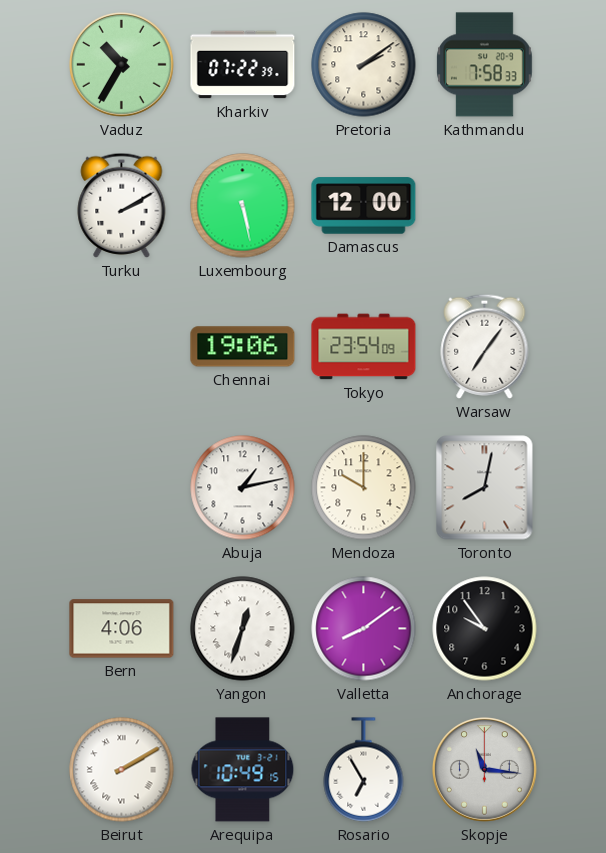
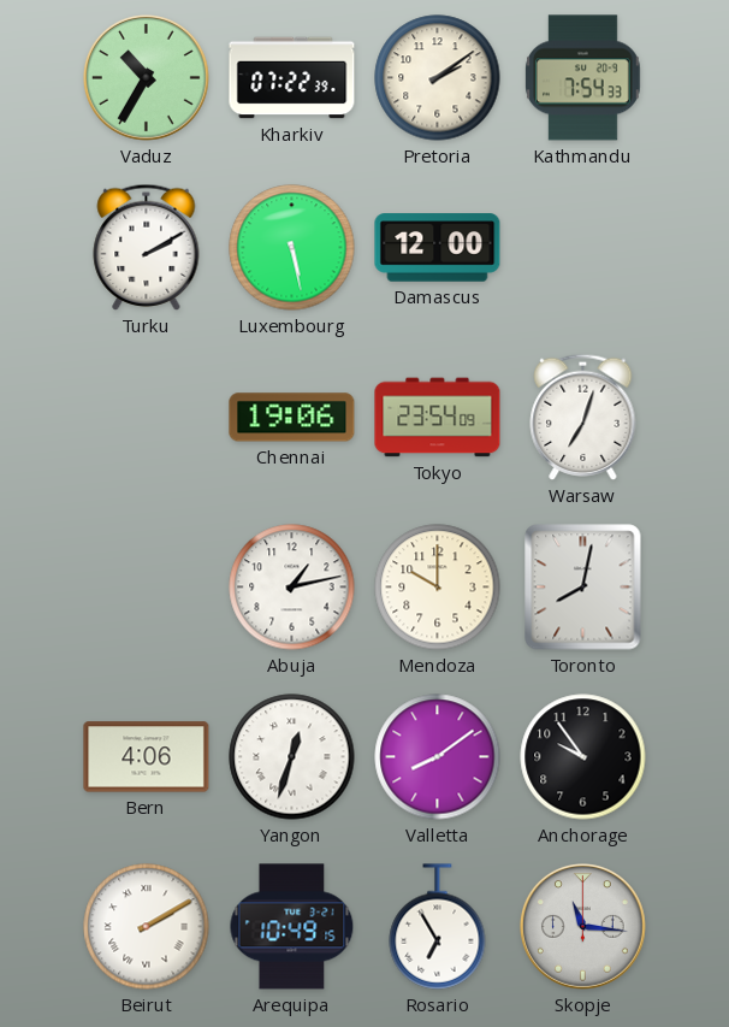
Kathmandu: 7:58 -> 7:54
Warsaw: 7:06 -> 7:03
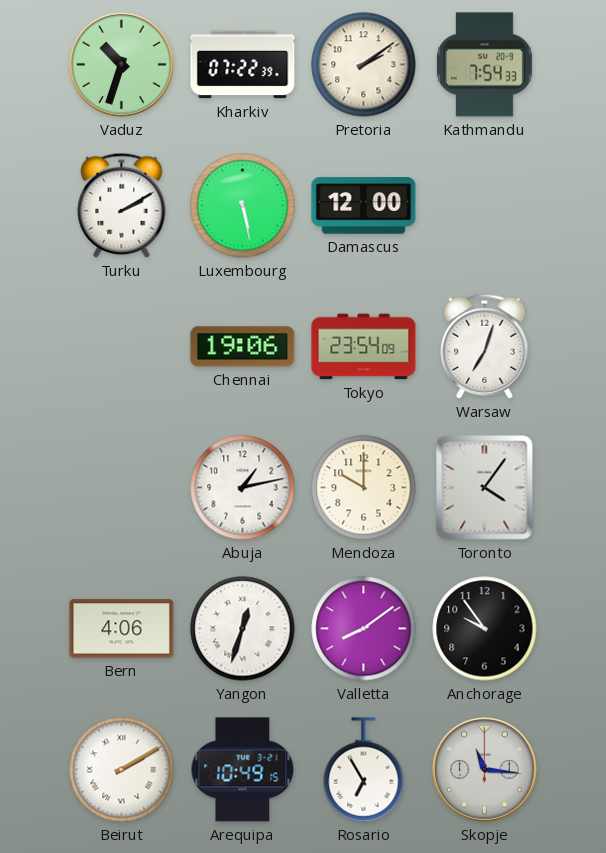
Vaduz: 10:35 -> 10:33
Toronto: 8:02 -> 4:06
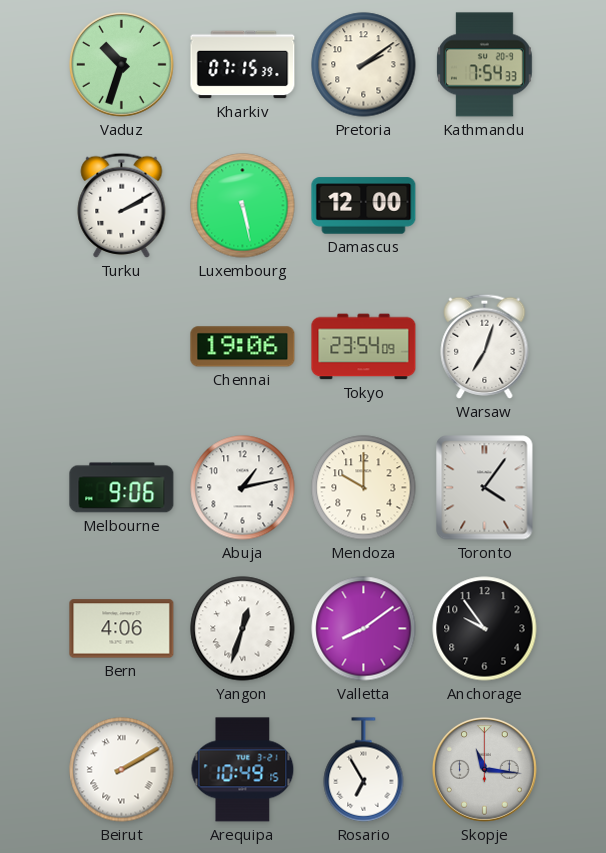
Kharkiv: 07:22 -> 07:15
Melbourne: none -> 9:06
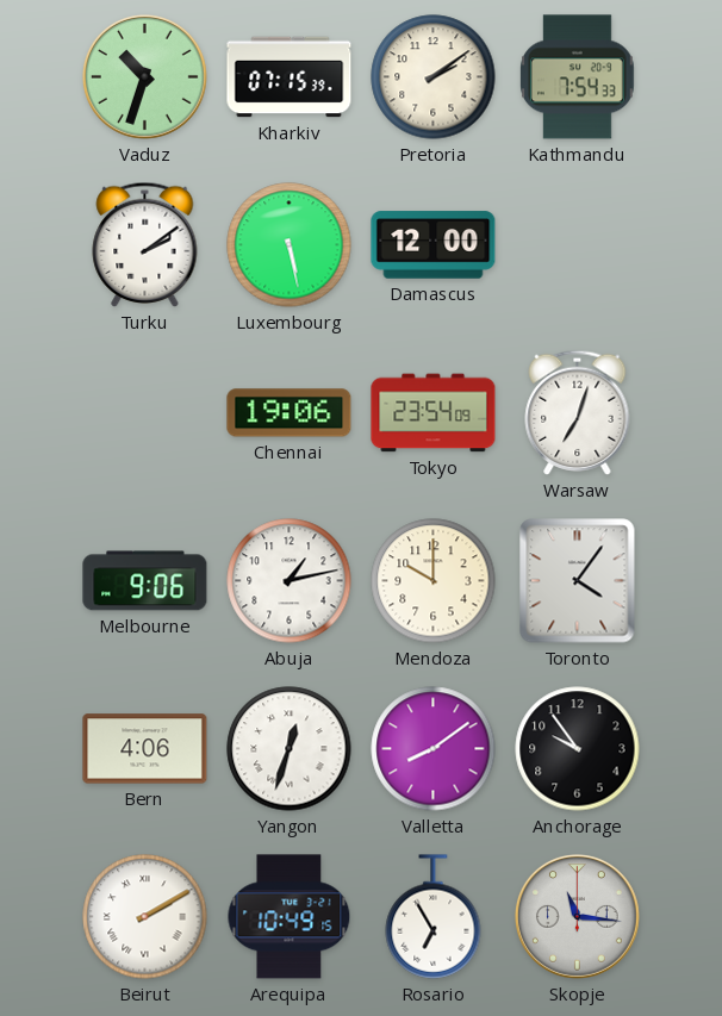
Turku: 2:10 -> 2:09
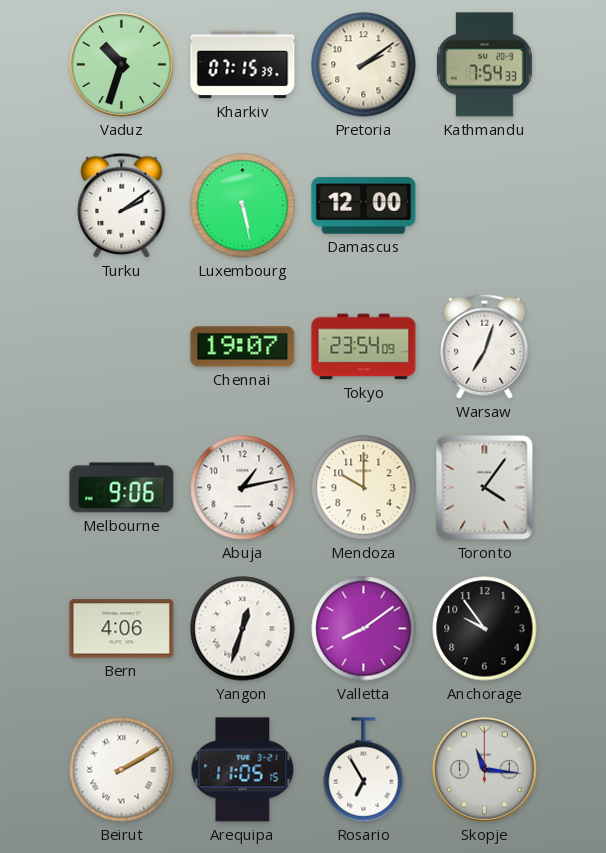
Chennai: 19:06 -> 19:07
Arequipa: 10:49 -> 11:05
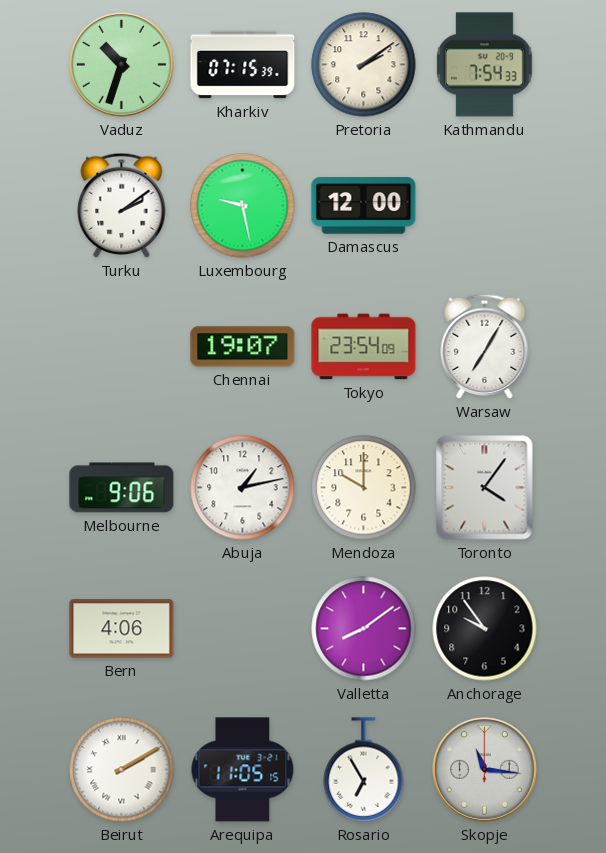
Luxembourg: 5:28 -> 9:28
Warsaw: 7:03 -> 7:05
Yangon: 12:33 -> none
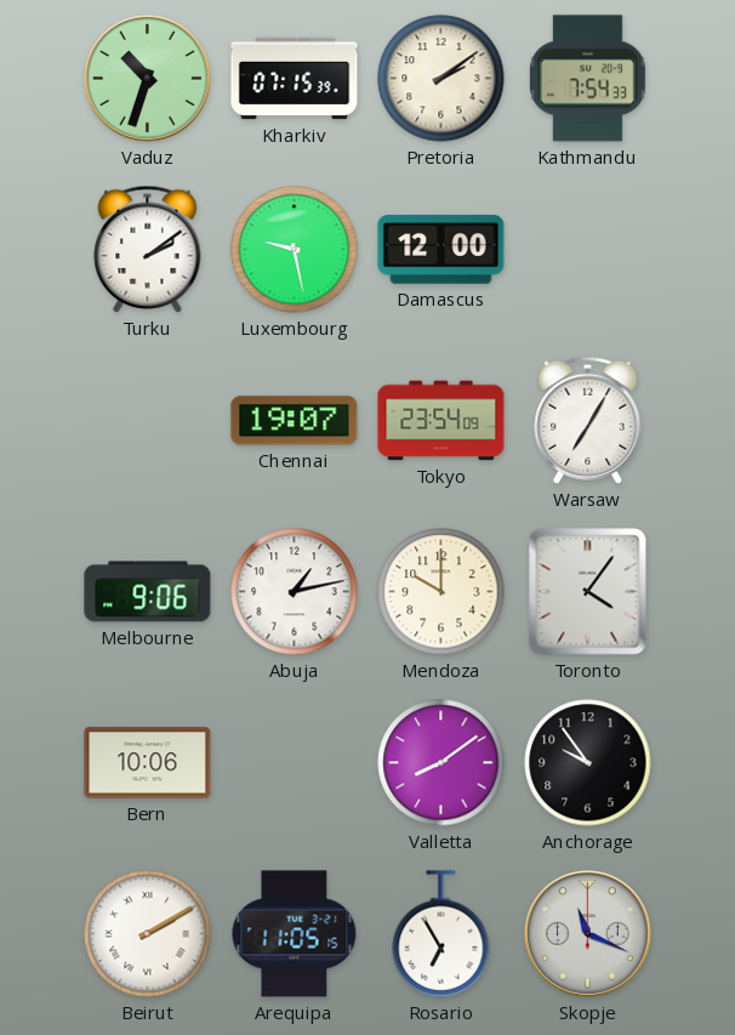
Bern: 4:06 -> 10:06
Skopje: 11:16 -> 11:19
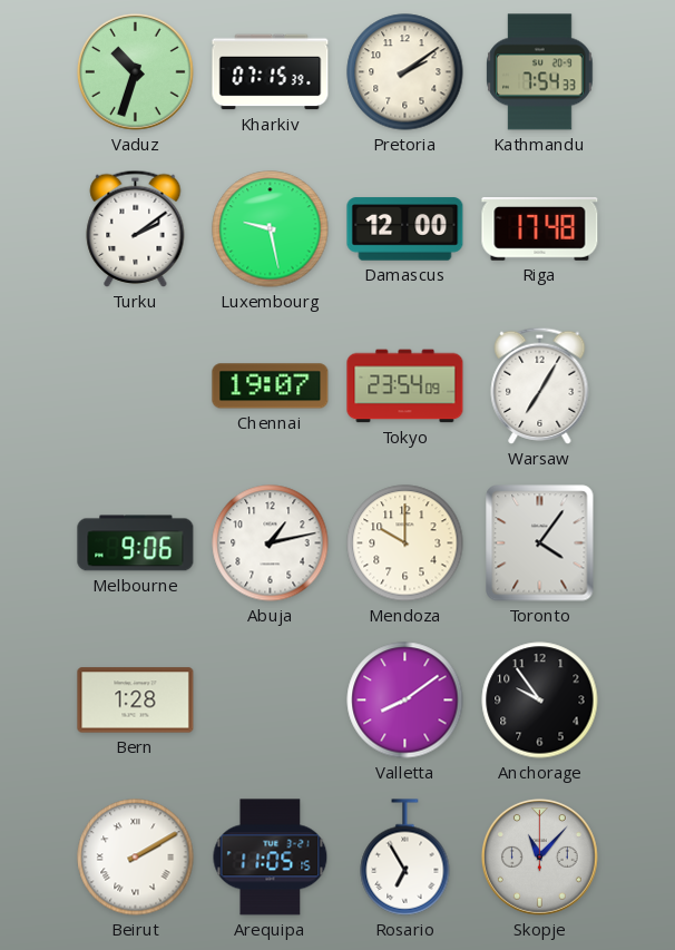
Riga: none -> 17:48
Bern: 10:06 -> 1:28
Skopje: 11:19 -> 11:07
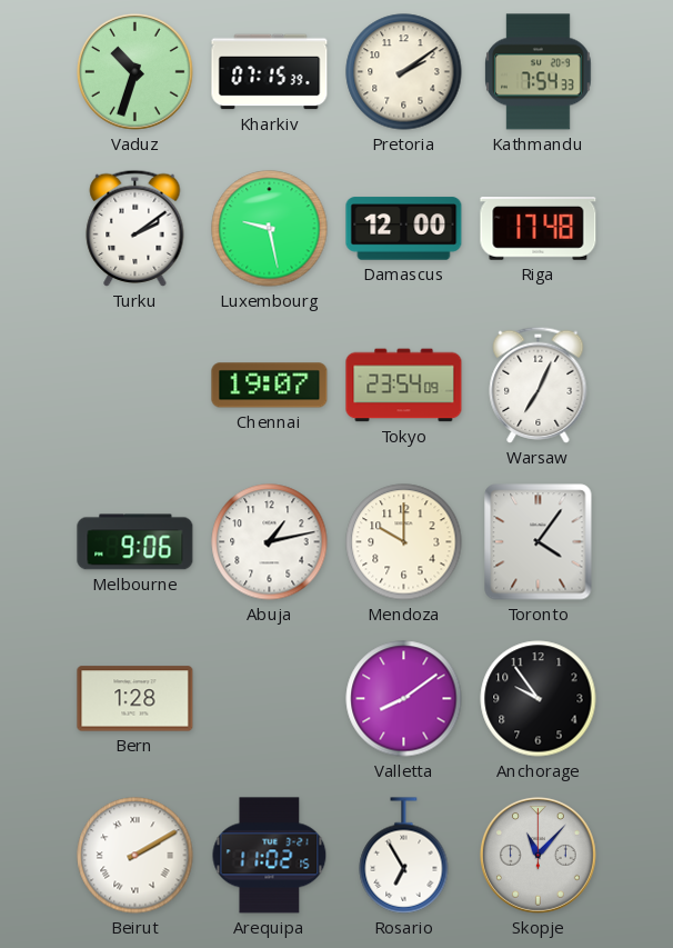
Warsaw: 7:05 -> 7:04
Arequipa: 11:05 -> 11:02
